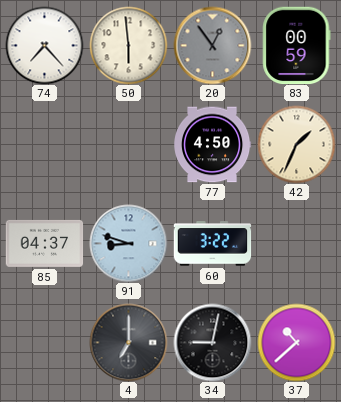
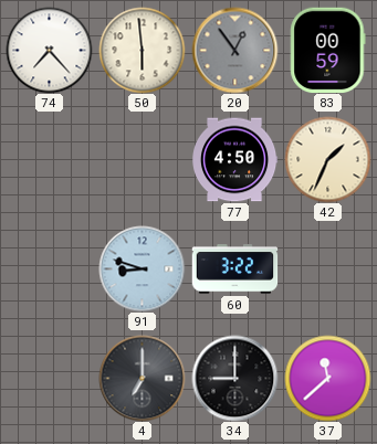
85: 04:37 -> none
34: 9:02 -> 9:00
37: 10:38 -> 11:38
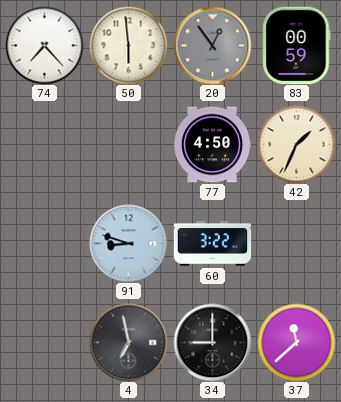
4: 7:00 -> 6:58
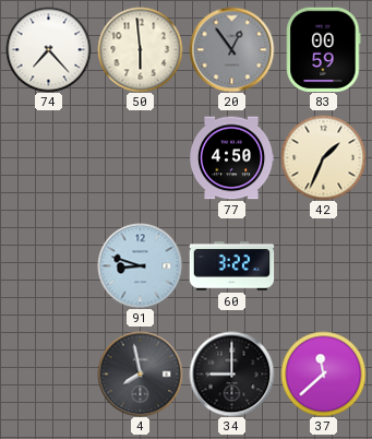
4: 6:58 -> 7:58
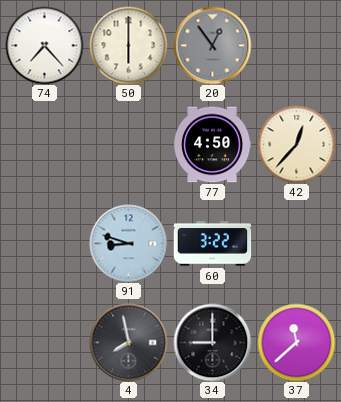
50: 5:59 -> 6:00
83: 00:59 -> none
42: 1:34 -> 12:37
